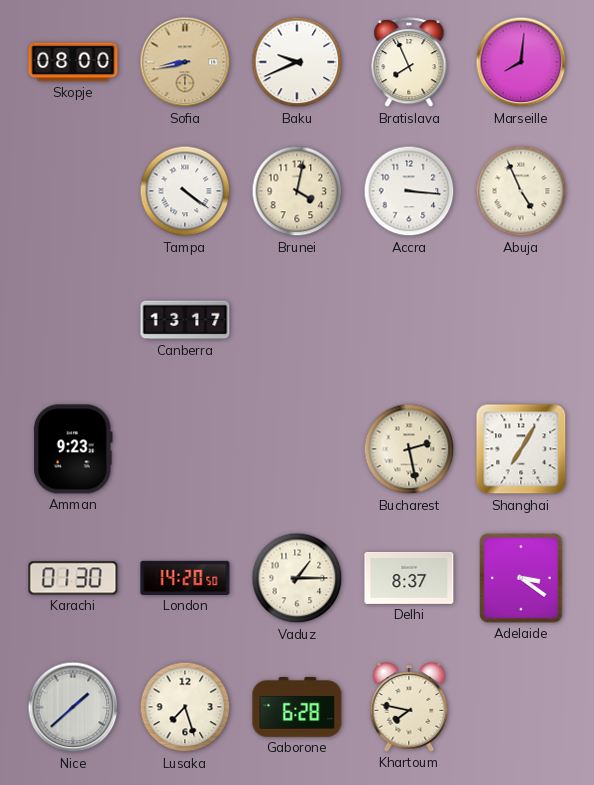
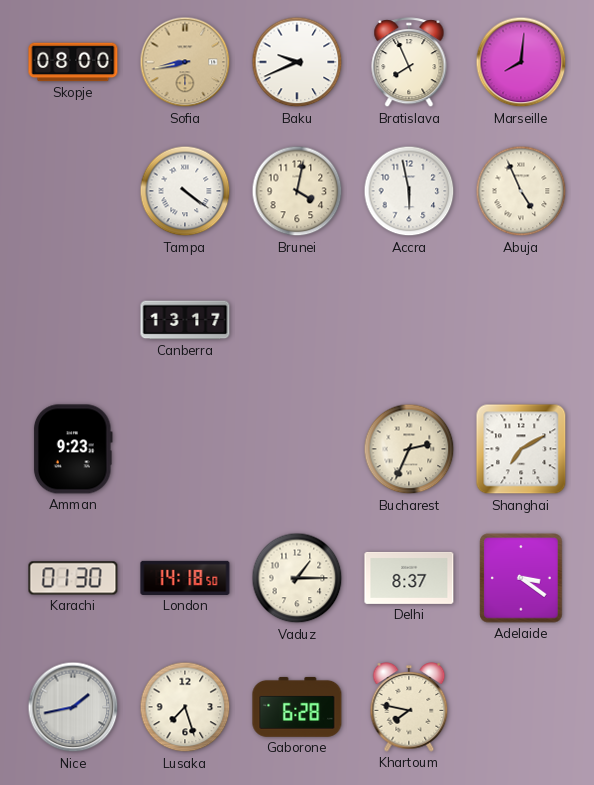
Accra: 3:16 -> 5:58
Bucharest: 2:28 -> 2:34
Shanghai: 7:05 -> 7:10
London: 14:20 -> 14:18
Nice: 1:38 -> 1:43
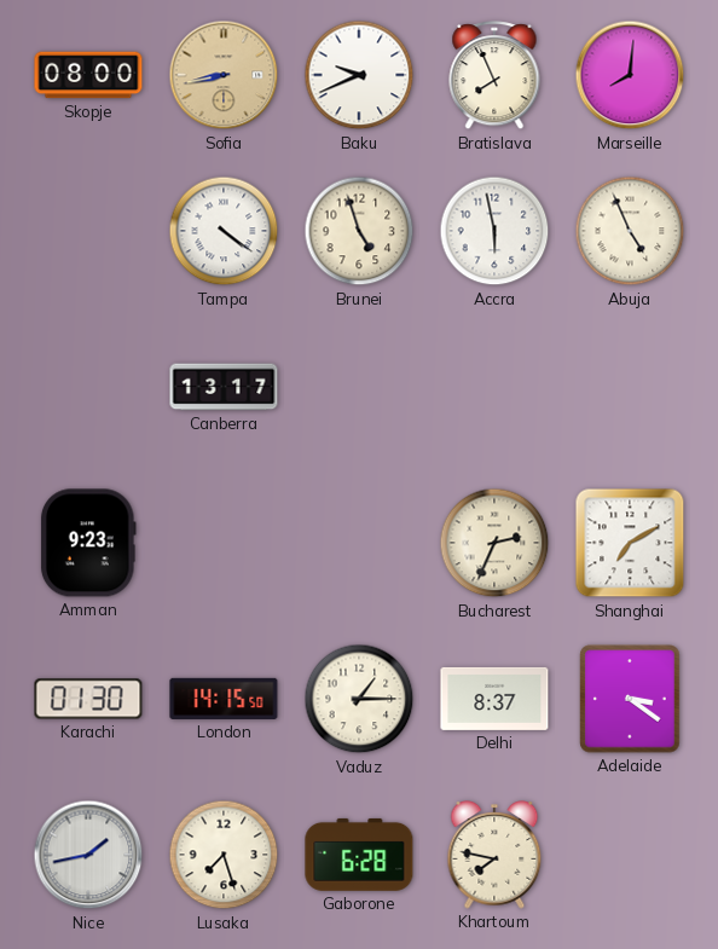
Brunei: 4:02 -> 4:57
London: 14:18 -> 14:15
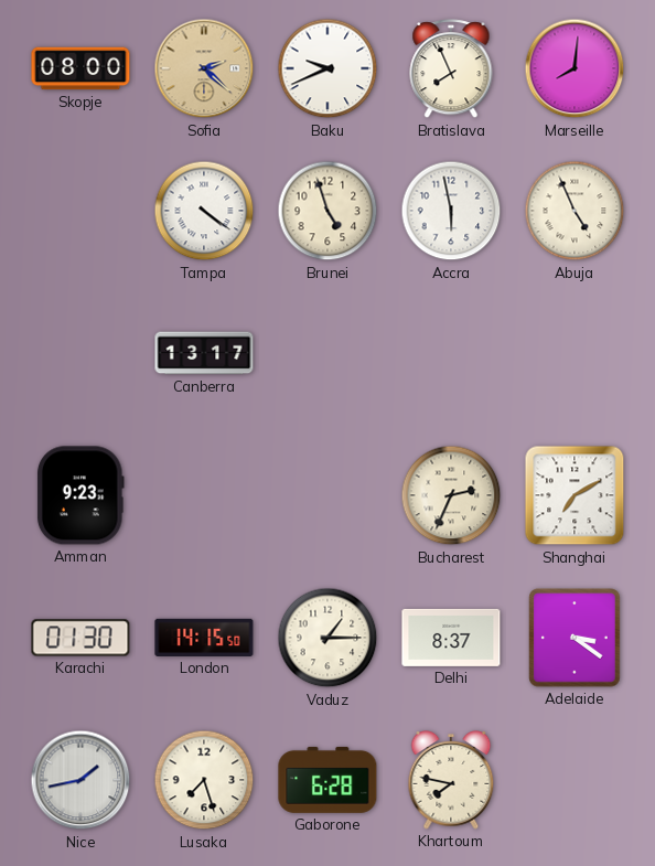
Sofia: 8:43 -> 2:22
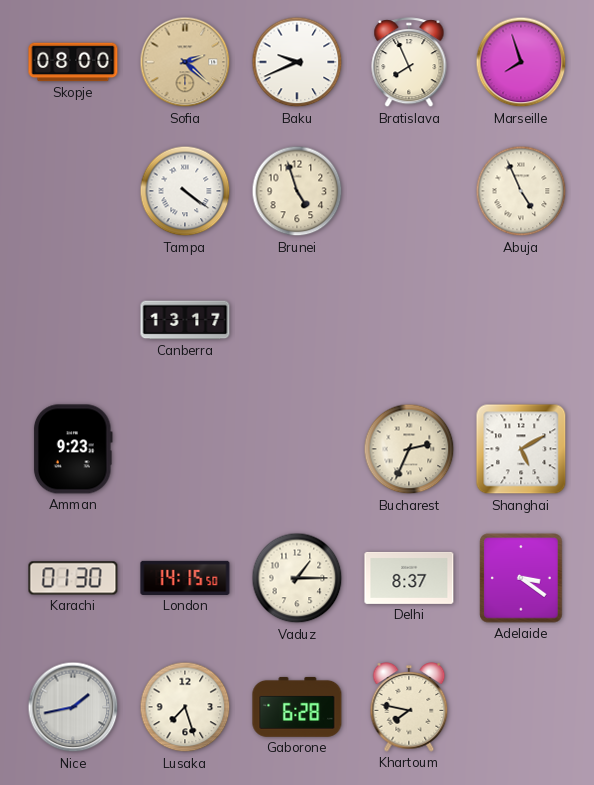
Marseille: 8:01 -> 7:57
Accra: 5:58 -> none
Shanghai: 7:10 -> 5:10
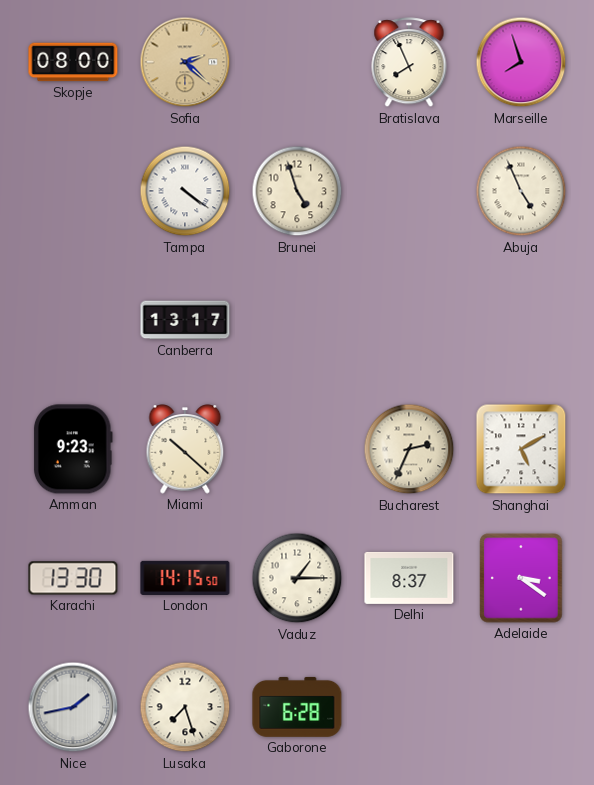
Baku: 9:41 -> none
Miami: none -> 10:22
Karachi: 01:30 -> 13:30
Khartoum: 7:47 -> none
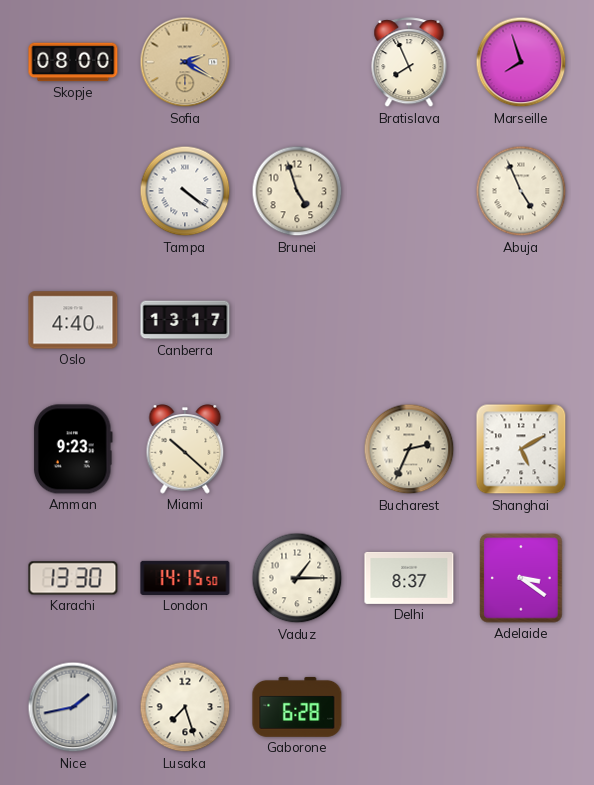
Sofia: 2:22 -> 2:20
Oslo: none -> 4:40
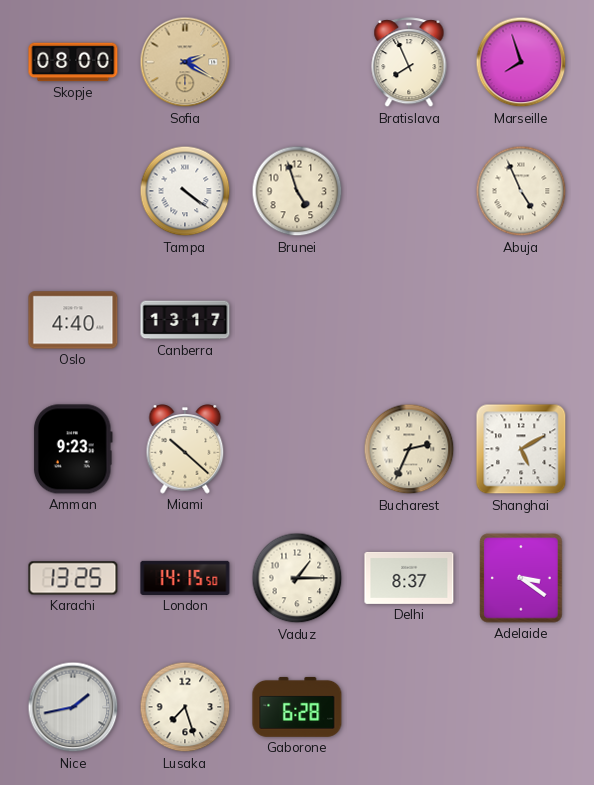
Karachi: 13:30 -> 13:25
